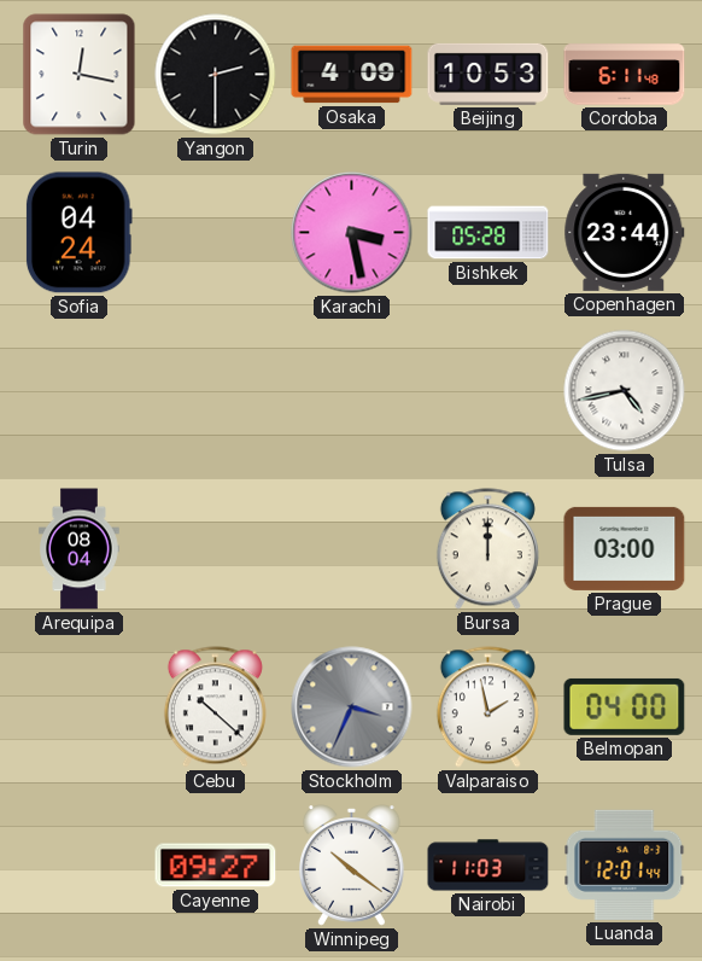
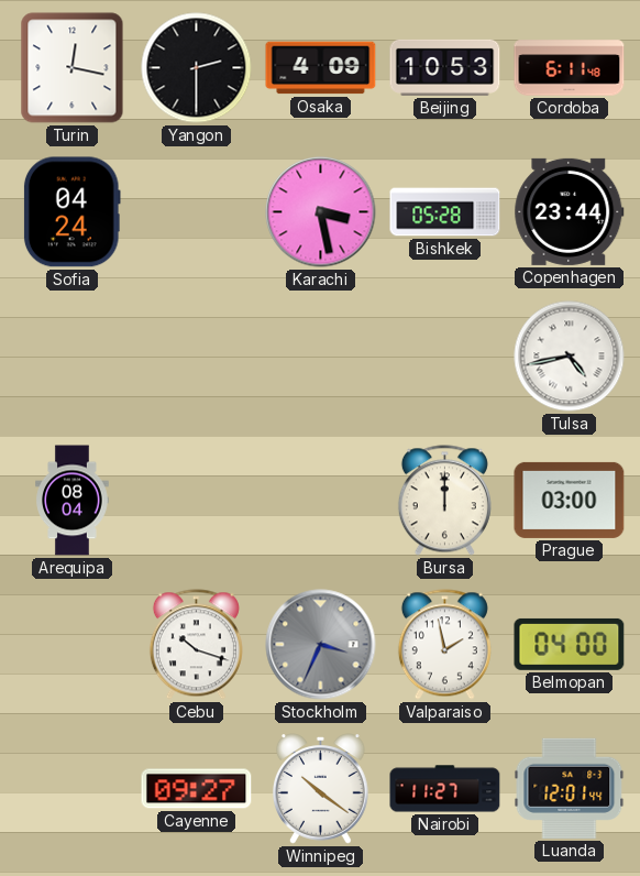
Cebu: 10:22 -> 10:18
Nairobi: 11:03 -> 11:27
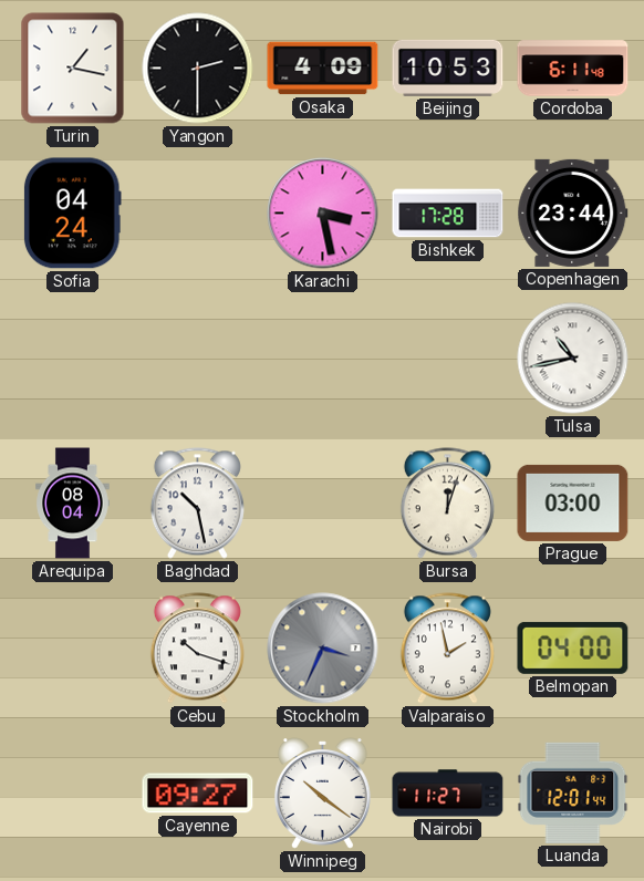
Turin: 12:17 -> 1:17
Bishkek: 05:28 -> 17:28
Tulsa: 4:43 -> 10:43
Baghdad: none -> 10:28
Bursa: 12:00 -> 12:03
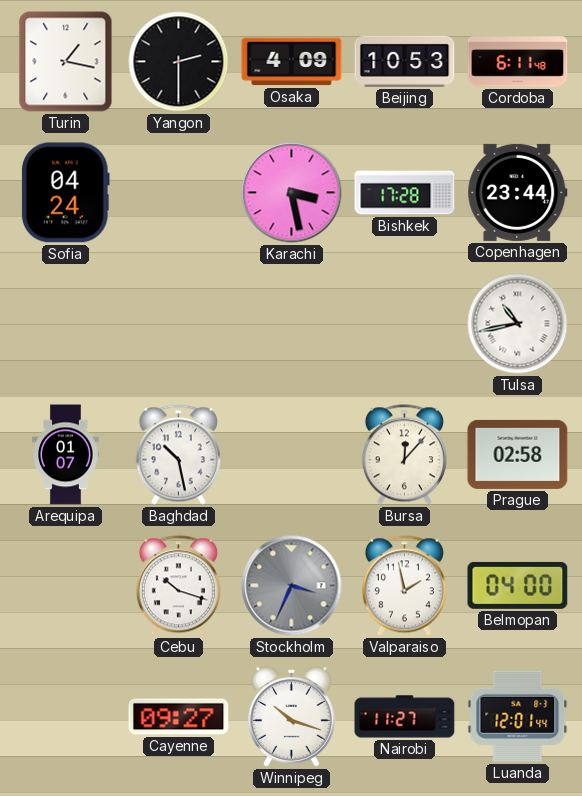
Arequipa: 08:04 -> 01:07
Bursa: 12:03 -> 12:07
Prague: 03:00 -> 02:58
Winnipeg: 10:21 -> 10:18
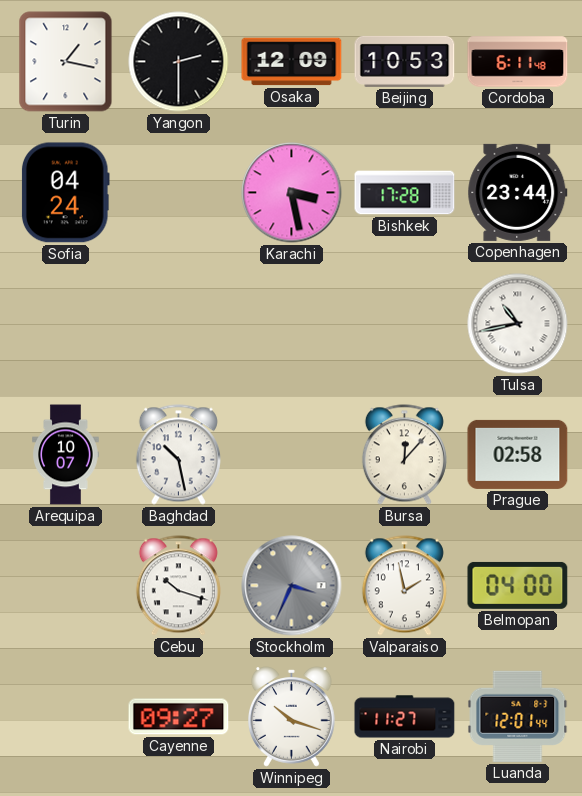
Osaka: 4:09 -> 12:09
Arequipa: 01:07 -> 10:07
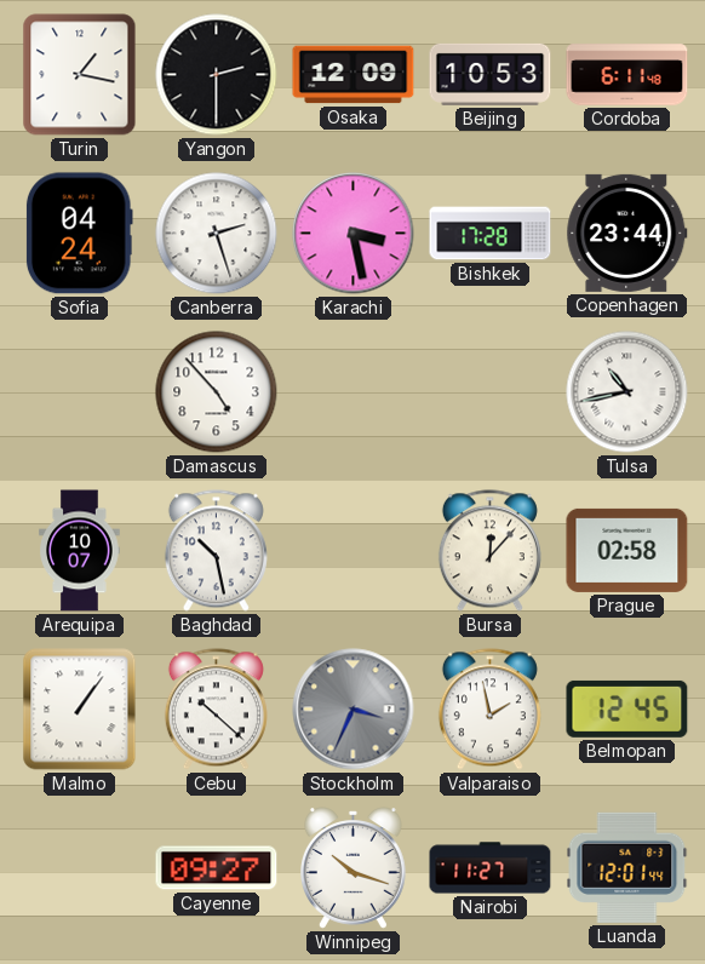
Canberra: none -> 2:27
Damascus: none -> 4:53
Malmo: none -> 1:06
Cebu: 10:18 -> 10:22
Belmopan: 04:00 -> 12:45
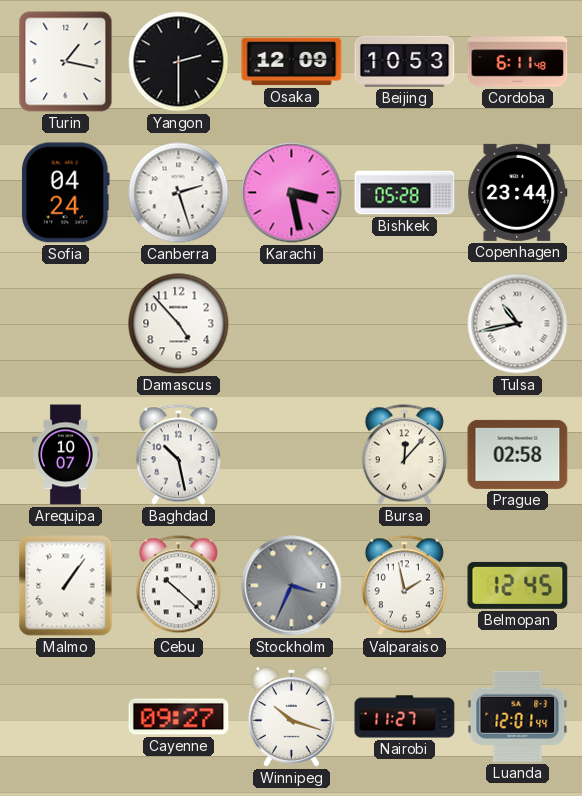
Bishkek: 17:28 -> 05:28
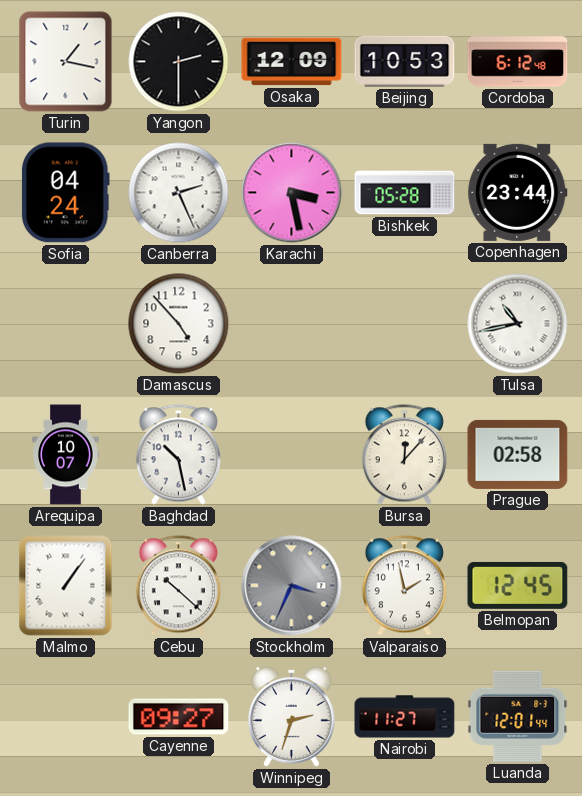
Cordoba: 6:11 -> 6:12
Canberra: 2:27 -> 2:26
Winnipeg: 10:18 -> 2:33
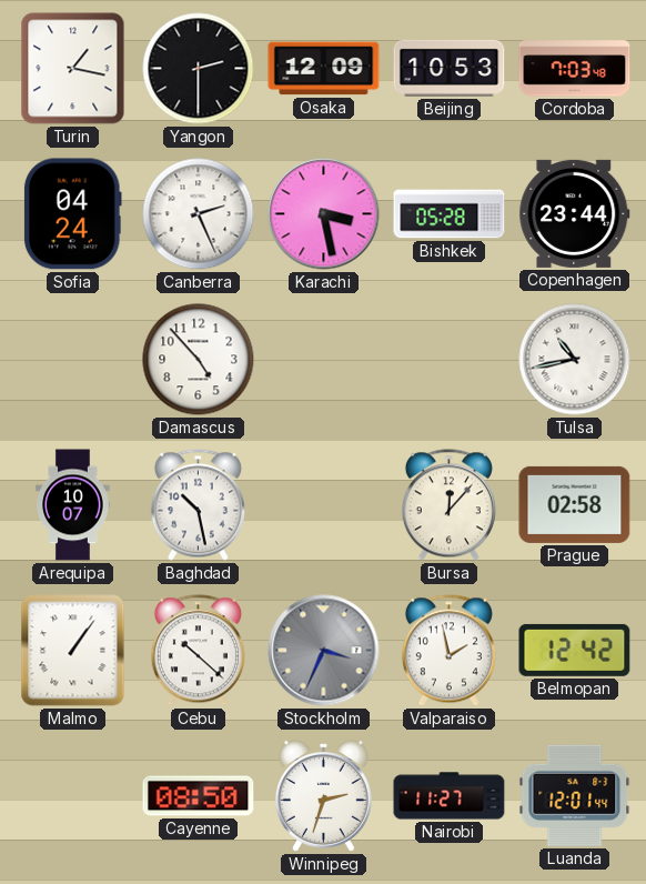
Cordoba: 6:12 -> 7:03
Belmopan: 12:45 -> 12:42
Cayenne: 09:27 -> 08:50
